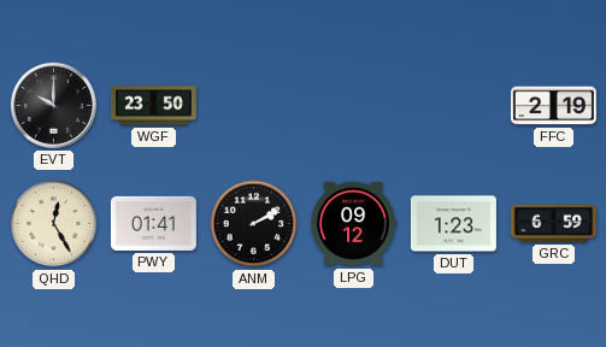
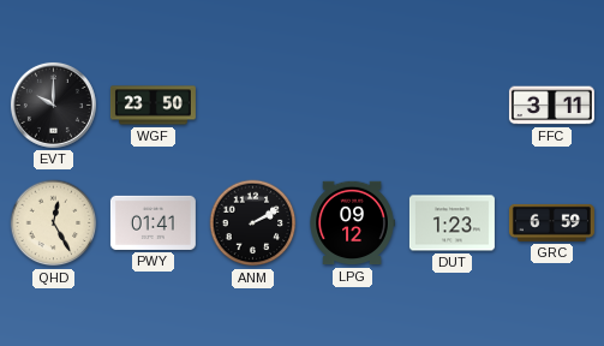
FFC: 2:19 -> 3:11
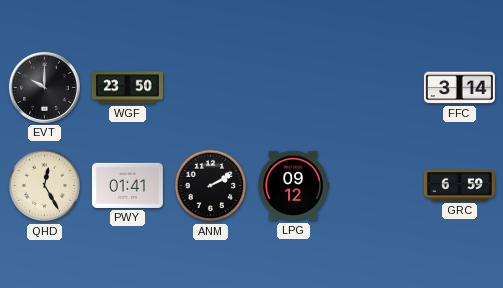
FFC: 3:11 -> 3:14
DUT: 1:23 -> none
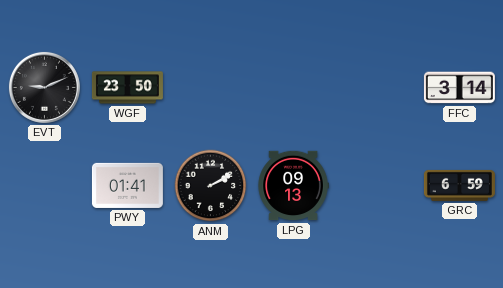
EVT: 10:00 -> 9:11
QHD: 12:25 -> none
LPG: 09:12 -> 09:13
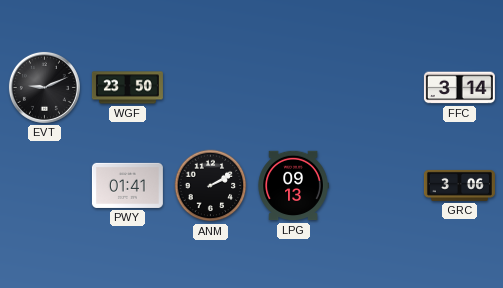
GRC: 6:59 -> 3:06
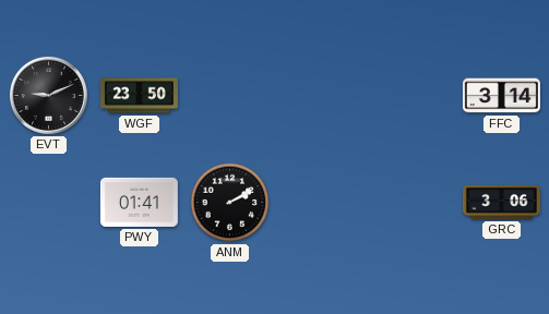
LPG: 09:13 -> none
